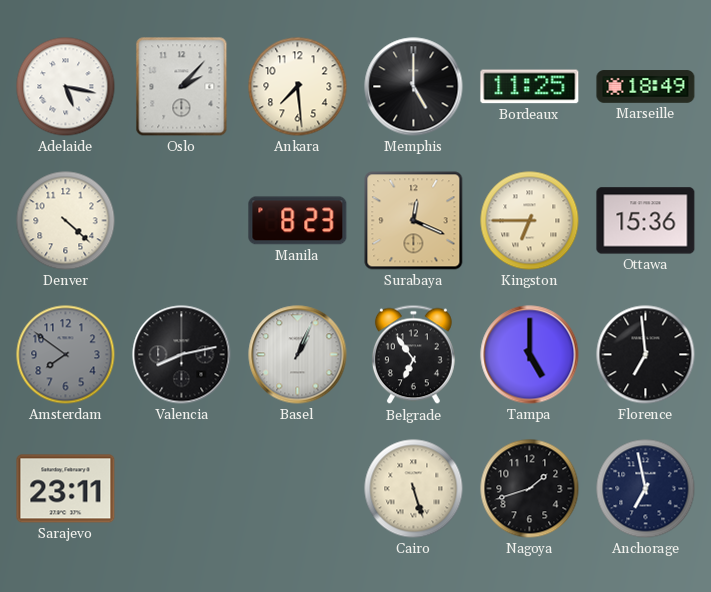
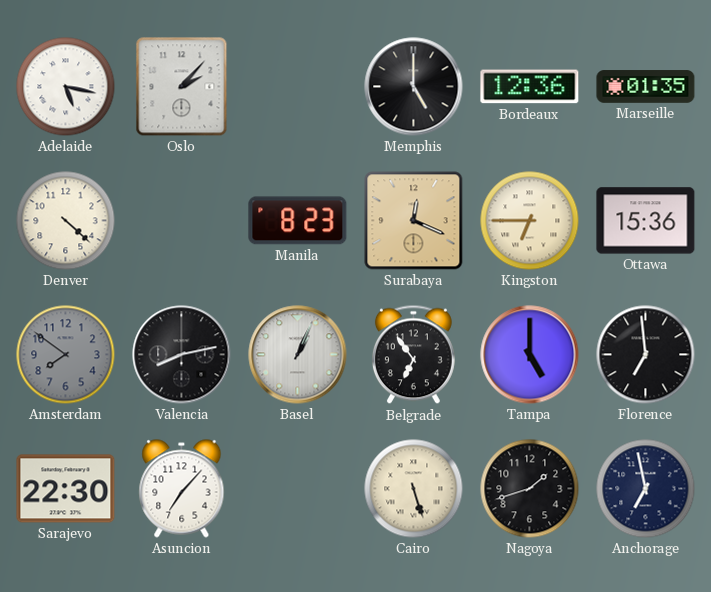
Ankara: 7:29 -> none
Bordeaux: 11:25 -> 12:36
Marseille: 18:49 -> 01:35
Sarajevo: 23:11 -> 22:30
Asuncion: none -> 7:07
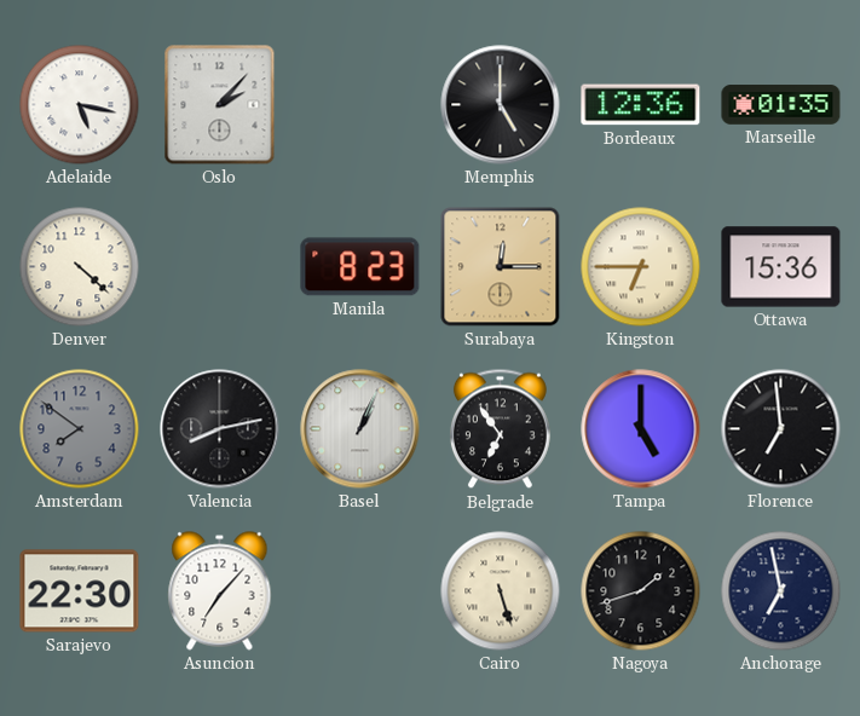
Surabaya: 12:19 -> 12:15
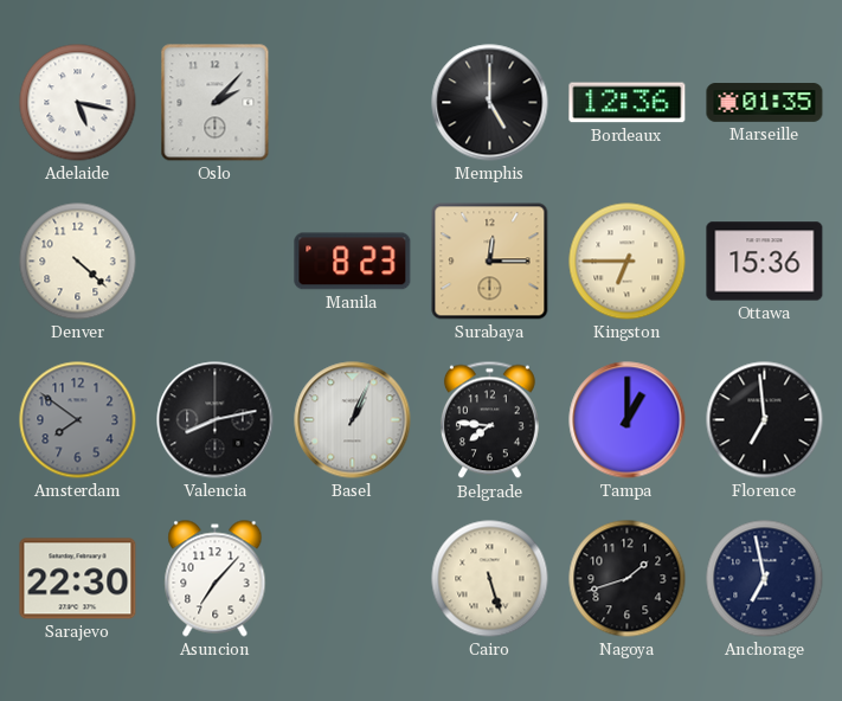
Belgrade: 6:54 -> 7:46
Tampa: 5:00 -> 1:00
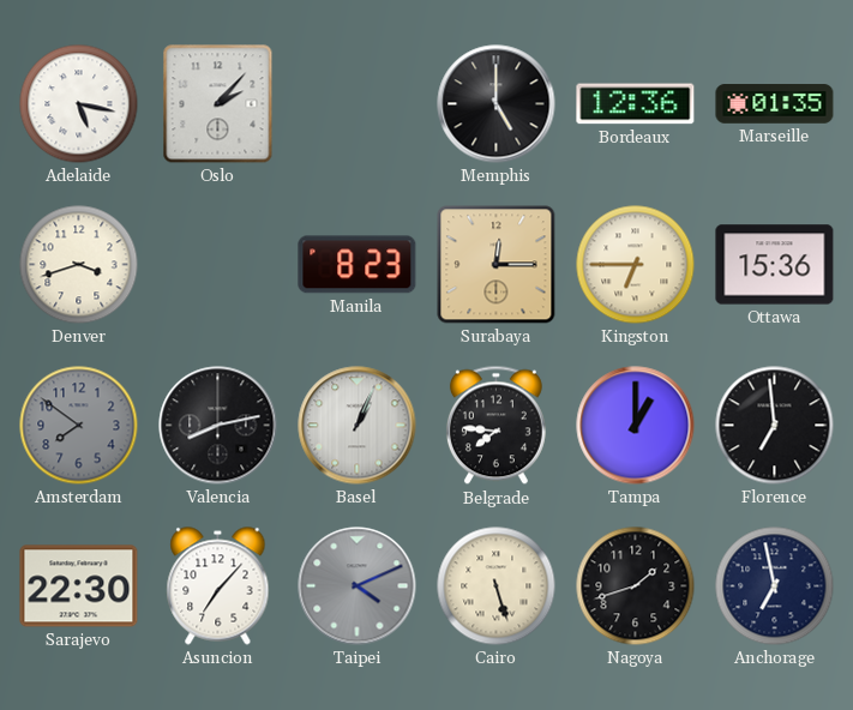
Denver: 4:22 -> 3:42
Taipei: none -> 4:11
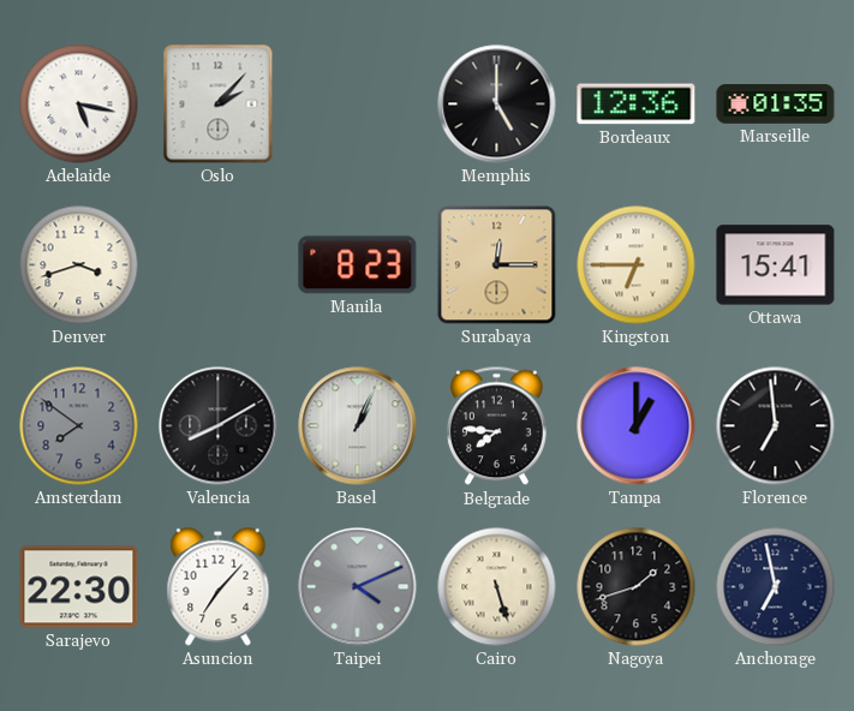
Ottawa: 15:36 -> 15:41
Valencia: 8:13 -> 8:10
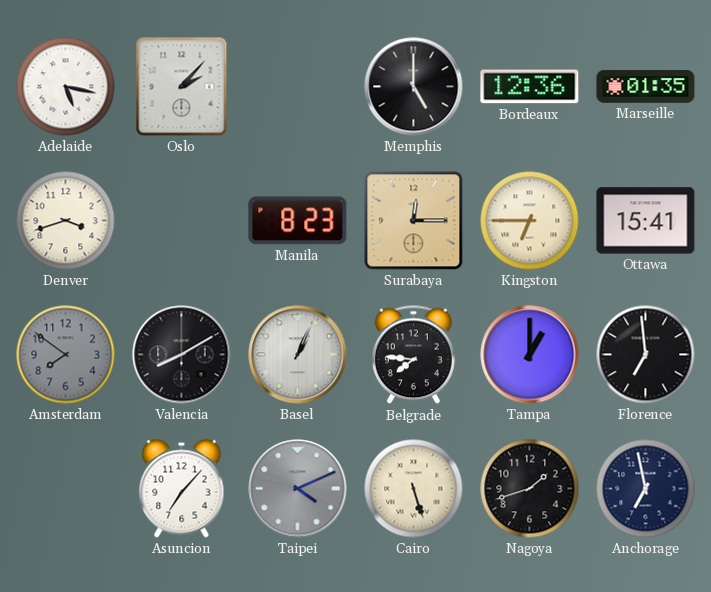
Sarajevo: 22:30 -> none
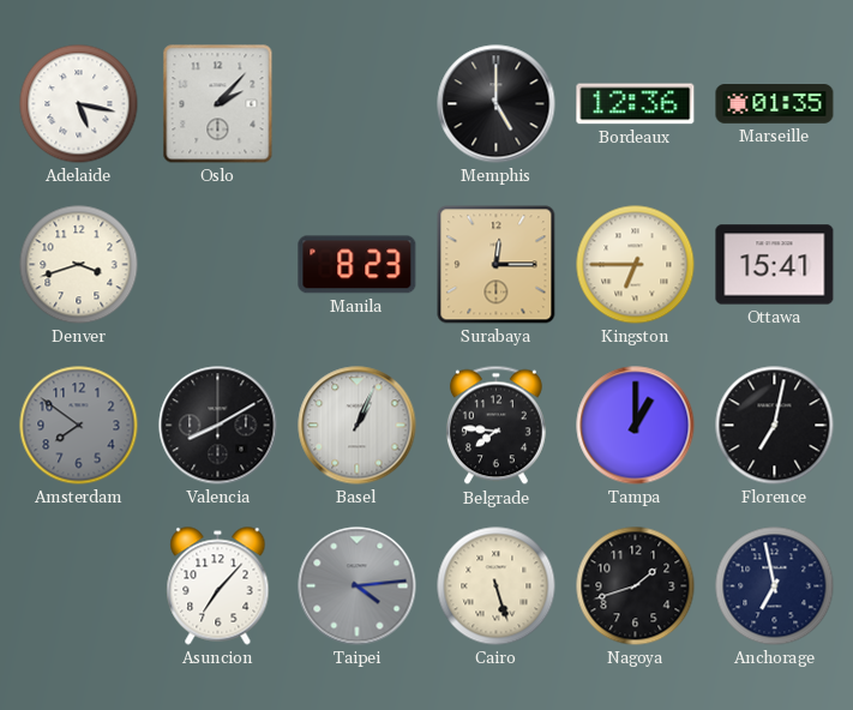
Florence: 6:59 -> 7:02
Taipei: 4:11 -> 4:14
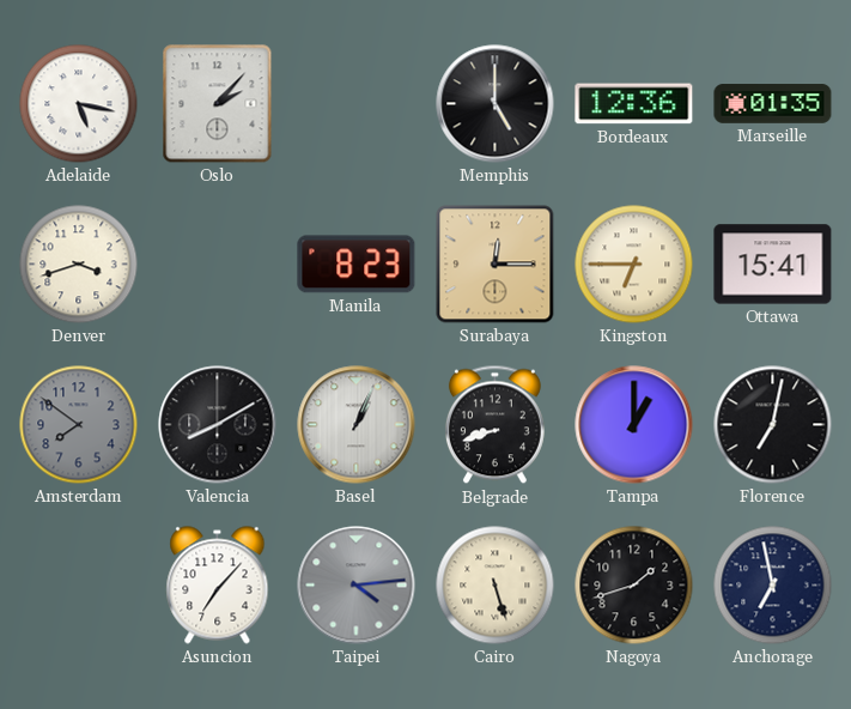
Belgrade: 7:46 -> 8:42
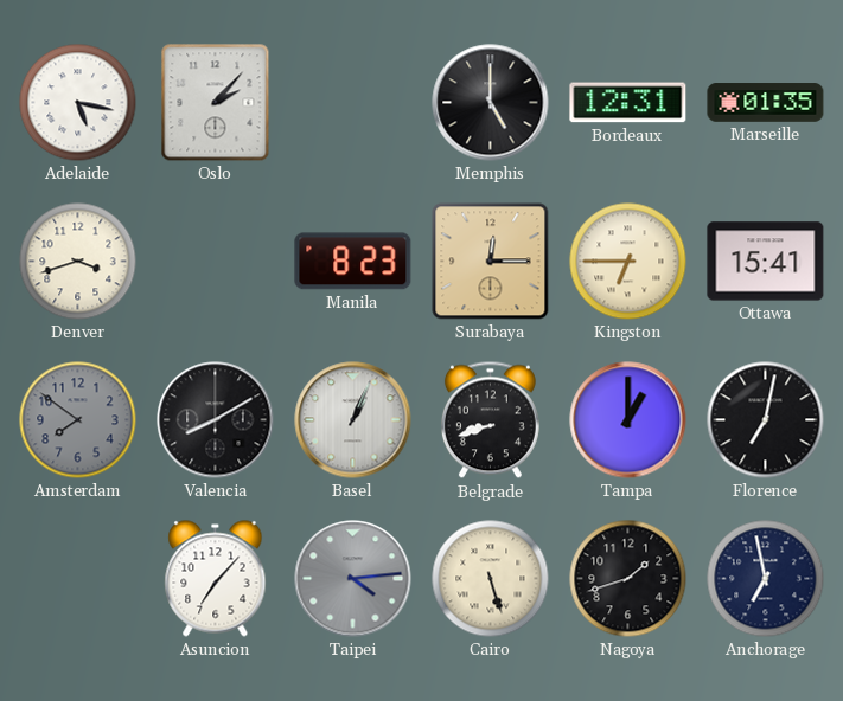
Bordeaux: 12:36 -> 12:31
